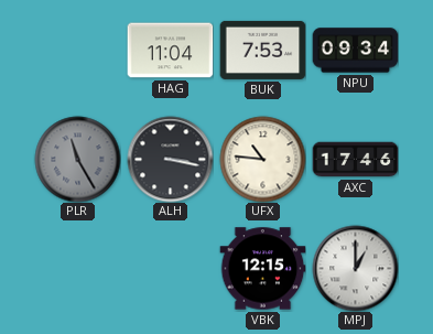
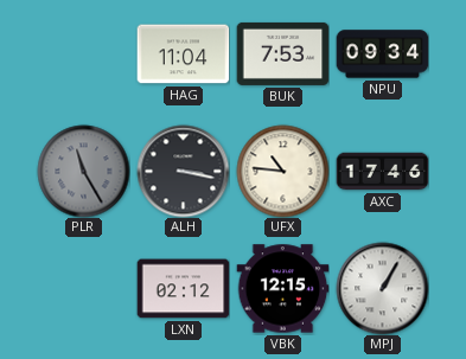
LXN: none -> 02:12
MPJ: 1:00 -> 1:05
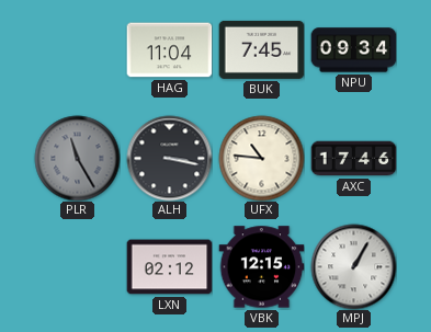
BUK: 7:53 -> 7:45
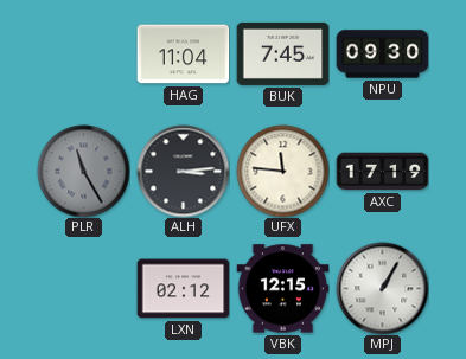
NPU: 09:34 -> 09:30
ALH: 3:17 -> 3:14
UFX: 10:46 -> 11:46
AXC: 17:46 -> 17:19
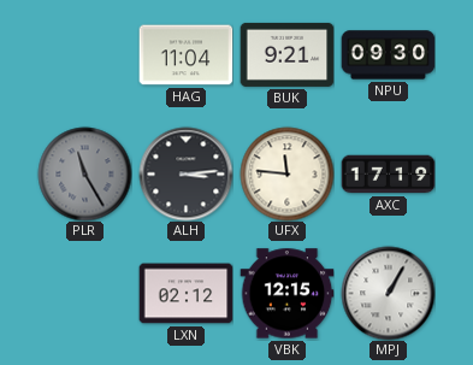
BUK: 7:45 -> 9:21
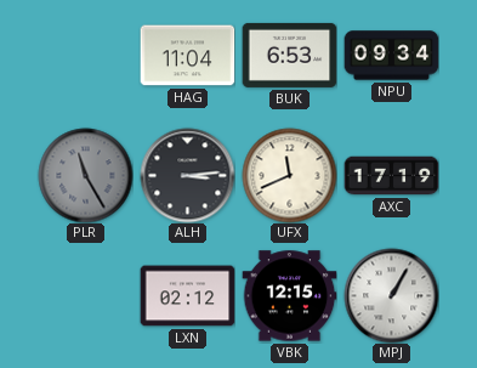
BUK: 9:21 -> 6:53
NPU: 09:30 -> 09:34
UFX: 11:46 -> 11:41
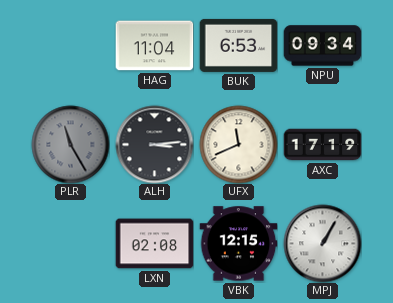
LXN: 02:12 -> 02:08
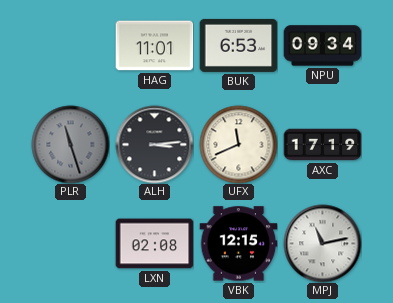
HAG: 11:04 -> 11:01
PLR: 11:25 -> 11:27
MPJ: 1:05 -> 11:13
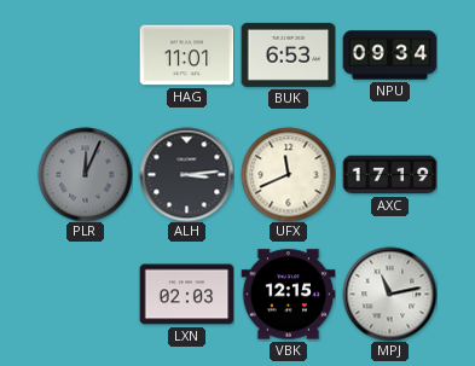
PLR: 11:27 -> 12:04
LXN: 02:08 -> 02:03
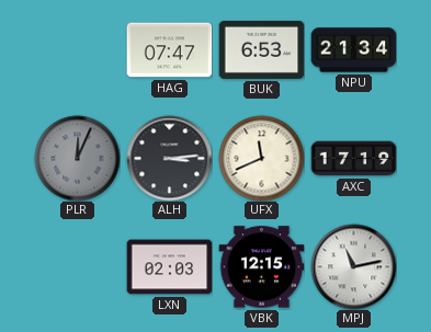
HAG: 11:01 -> 07:47
NPU: 09:34 -> 21:34
